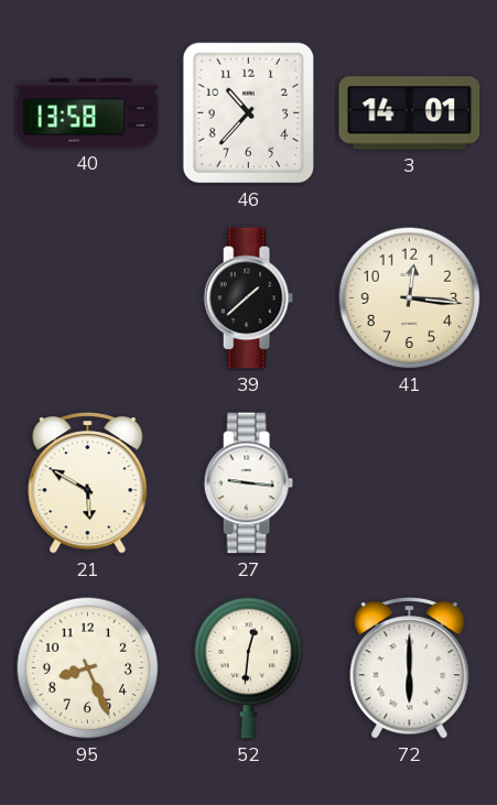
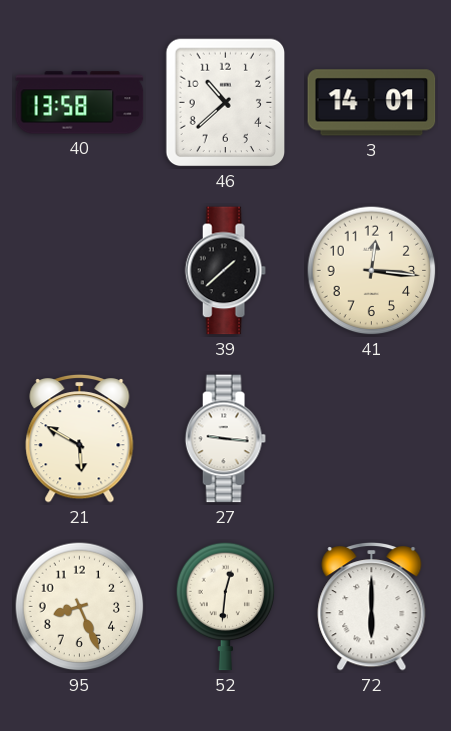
46: 10:37 -> 10:38
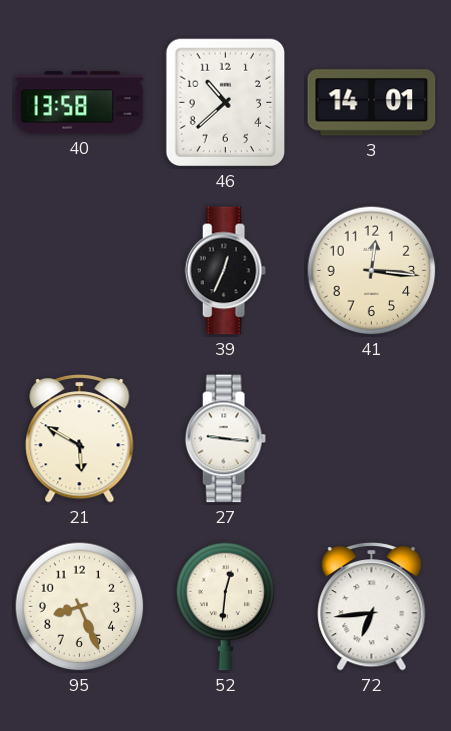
39: 1:38 -> 12:34
72: 6:00 -> 6:44
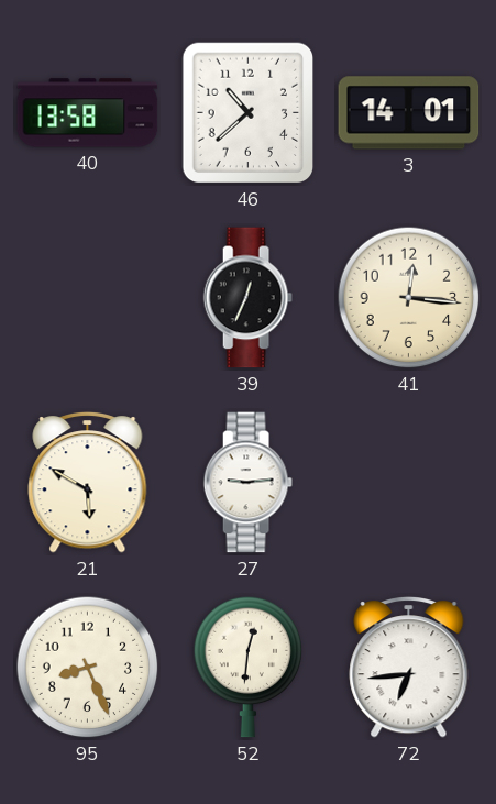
27: 9:16 -> 9:14
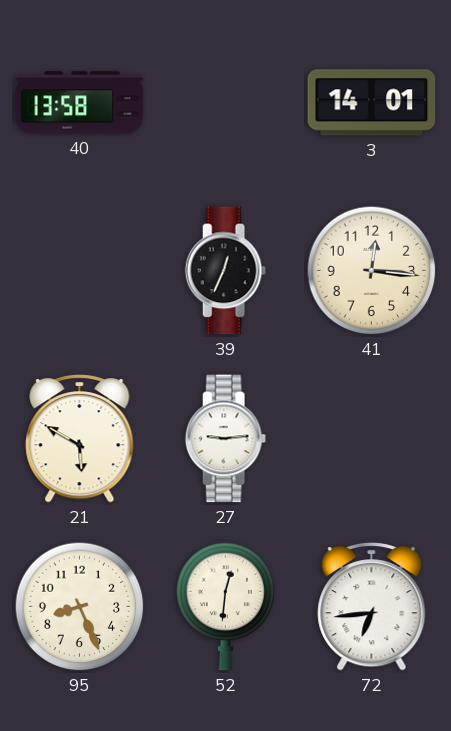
46: 10:38 -> none
